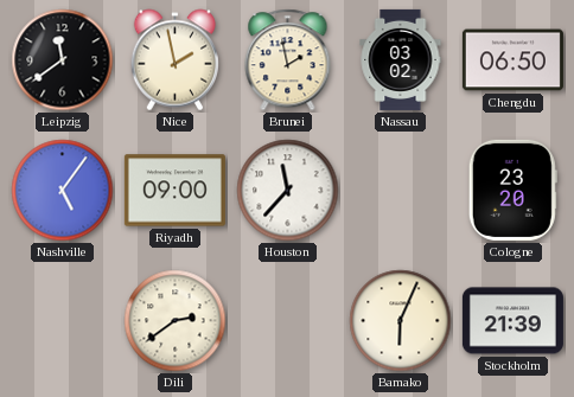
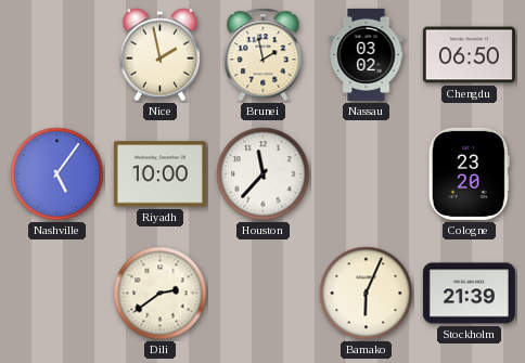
Leipzig: 11:39 -> none
Riyadh: 09:00 -> 10:00
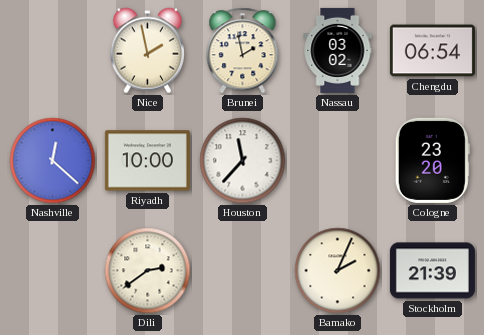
Chengdu: 06:50 -> 06:54
Nashville: 5:06 -> 12:22
Bamako: 6:04 -> 2:04
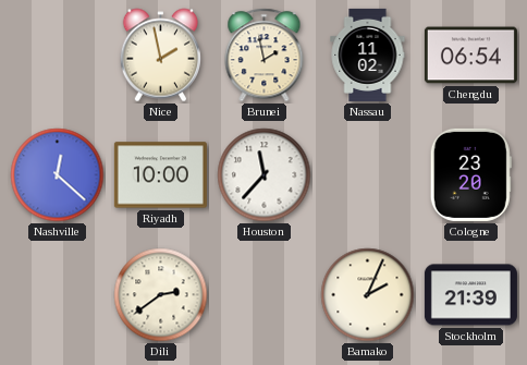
Nassau: 03:02 -> 11:02
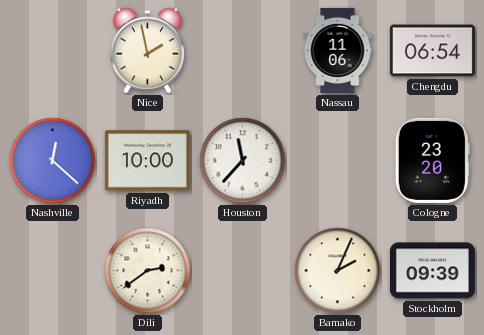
Brunei: 1:58 -> none
Nassau: 11:02 -> 11:06
Stockholm: 21:39 -> 09:39
